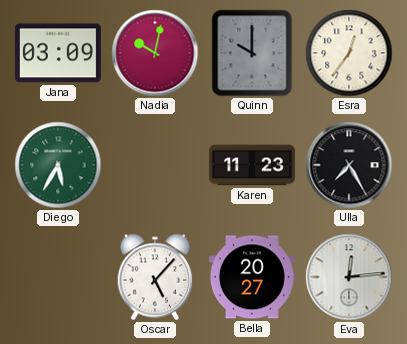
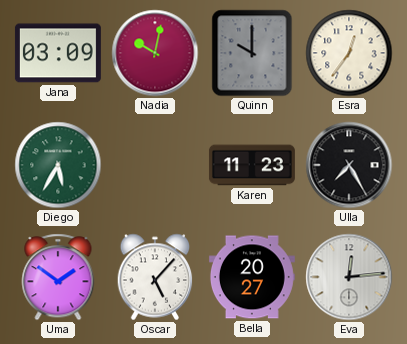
Uma: none -> 1:51
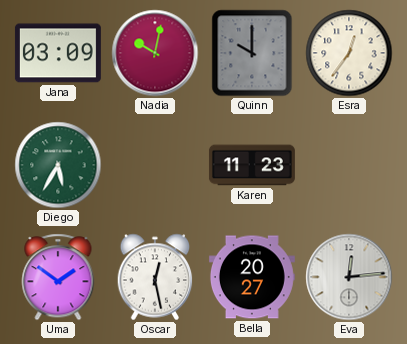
Ulla: 7:25 -> none
Oscar: 5:07 -> 12:28
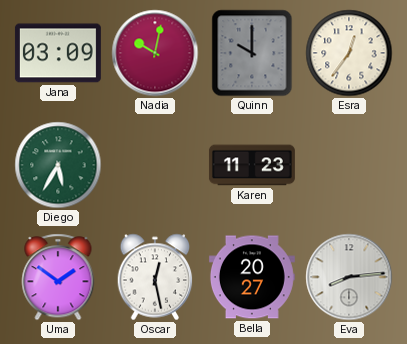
Eva: 12:14 -> 8:14
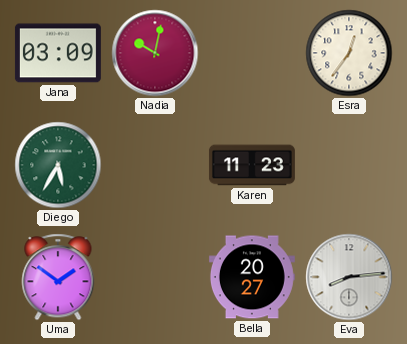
Quinn: 10:00 -> none
Oscar: 12:28 -> none
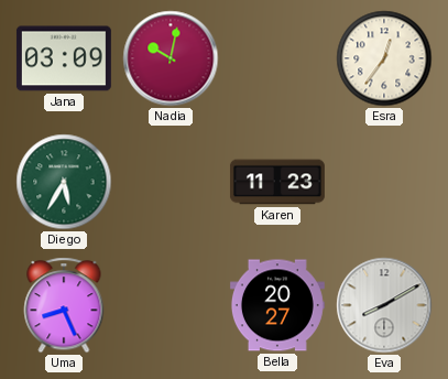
Uma: 1:51 -> 8:26
Eva: 8:14 -> 8:10
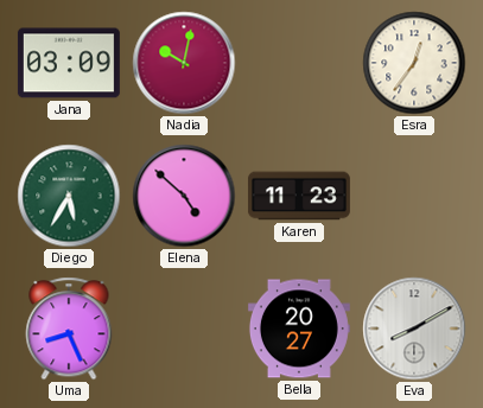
Elena: none -> 4:52
